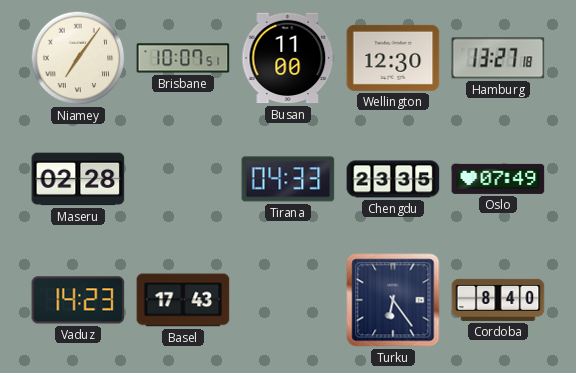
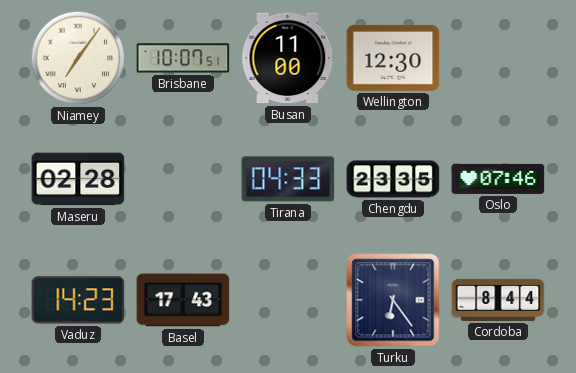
Hamburg: 13:27 -> none
Oslo: 07:49 -> 07:46
Cordoba: 8:40 -> 8:44
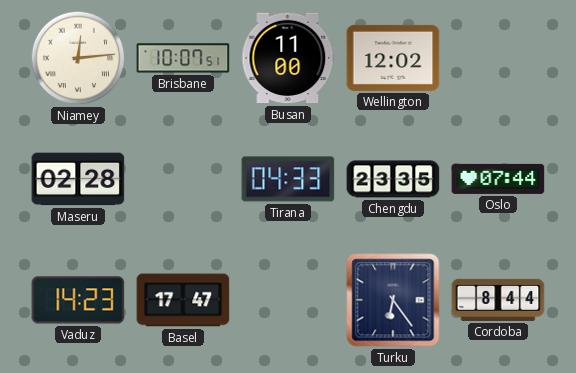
Niamey: 7:06 -> 12:14
Wellington: 12:30 -> 12:02
Oslo: 07:46 -> 07:44
Basel: 17:43 -> 17:47
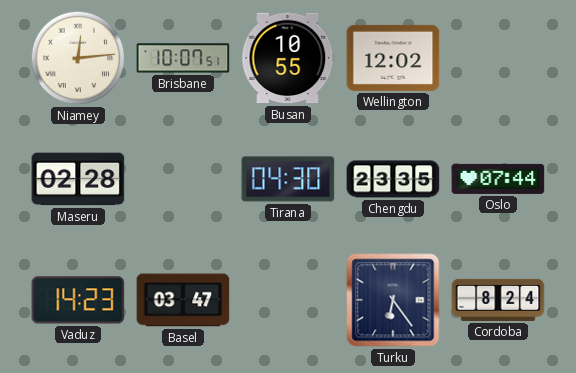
Busan: 11:00 -> 10:55
Tirana: 04:33 -> 04:30
Basel: 17:47 -> 03:47
Cordoba: 8:44 -> 8:24
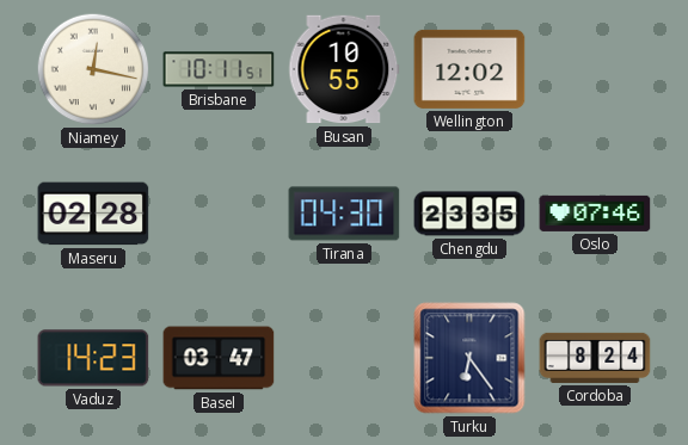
Niamey: 12:14 -> 12:17
Brisbane: 10:07 -> 10:11
Oslo: 07:44 -> 07:46
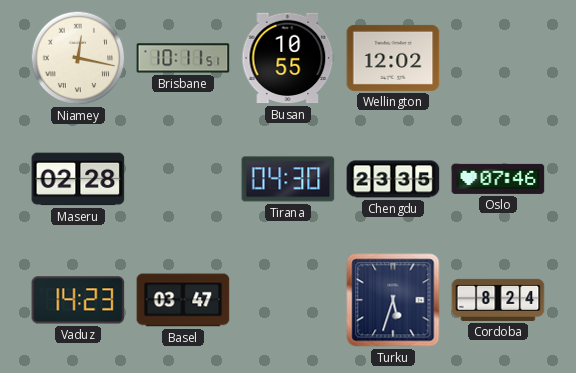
Turku: 6:24 -> 5:33
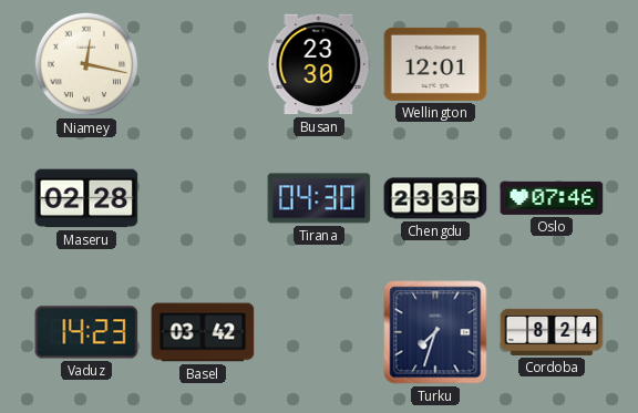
Brisbane: 10:11 -> none
Busan: 10:55 -> 23:30
Wellington: 12:02 -> 12:01
Basel: 03:47 -> 03:42
Turku: 5:33 -> 7:33
